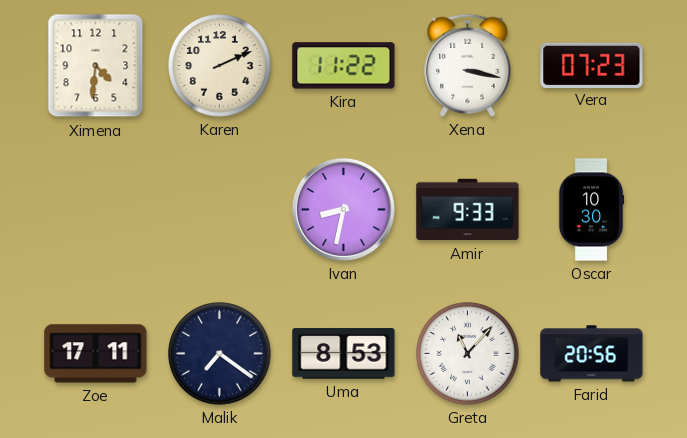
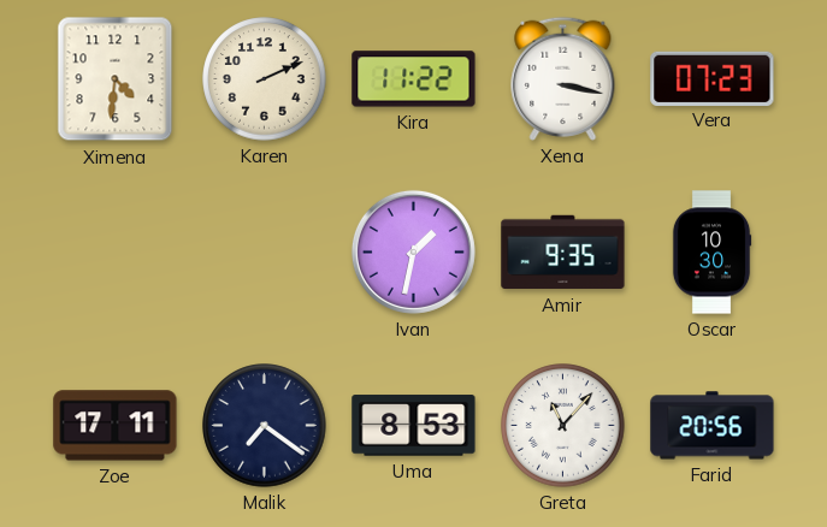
Ivan: 8:32 -> 1:32
Amir: 9:33 -> 9:35
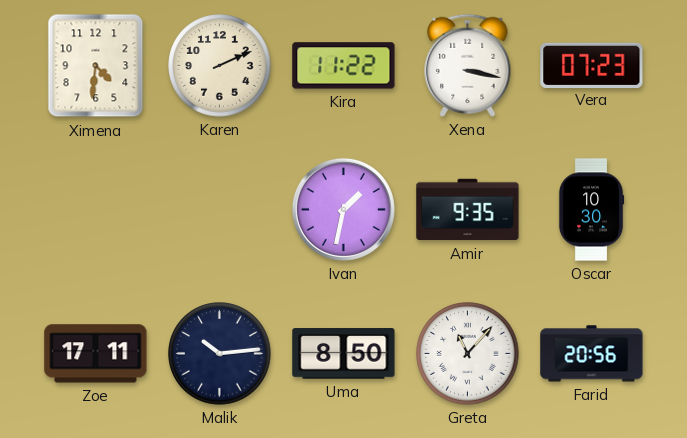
Malik: 7:21 -> 10:14
Uma: 8:53 -> 8:50
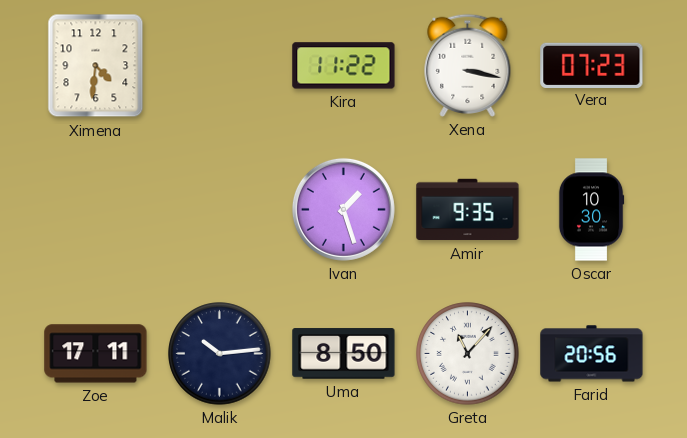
Karen: 2:11 -> none
Ivan: 1:32 -> 1:27
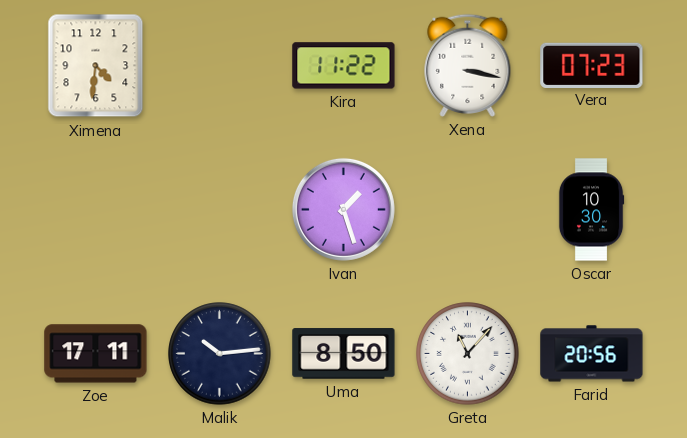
Amir: 9:35 -> none
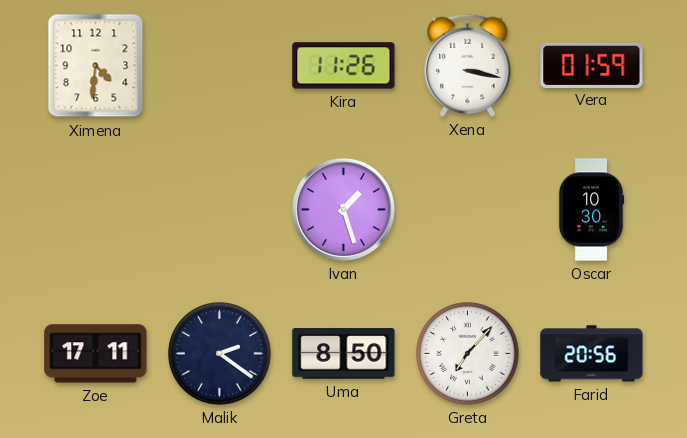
Kira: 11:22 -> 11:26
Vera: 07:23 -> 01:59
Malik: 10:14 -> 2:21
Greta: 11:07 -> 7:07
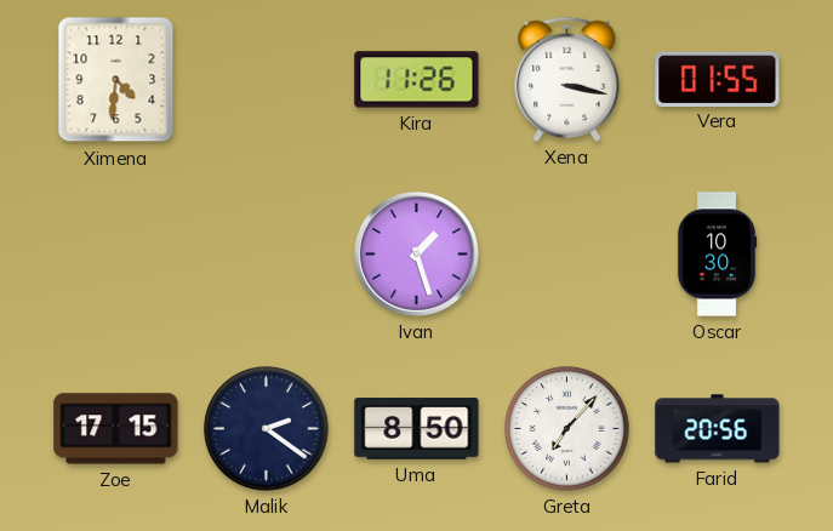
Vera: 01:59 -> 01:55
Zoe: 17:11 -> 17:15
